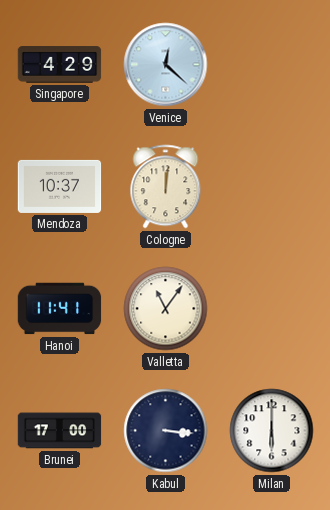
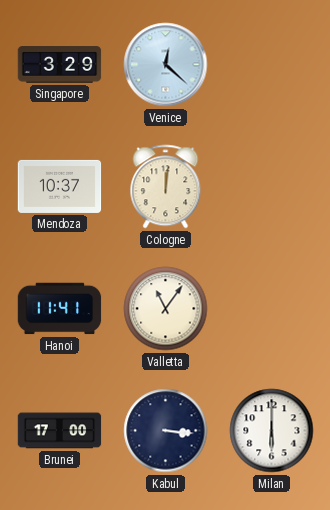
Singapore: 4:29 -> 3:29
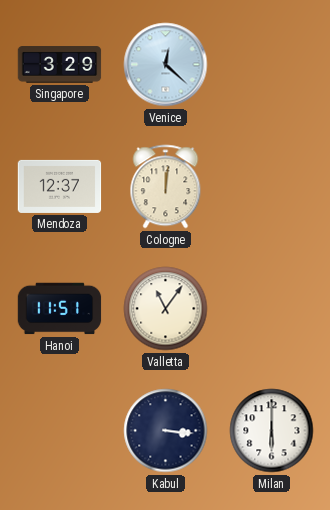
Mendoza: 10:37 -> 12:37
Hanoi: 11:41 -> 11:51
Brunei: 17:00 -> none
